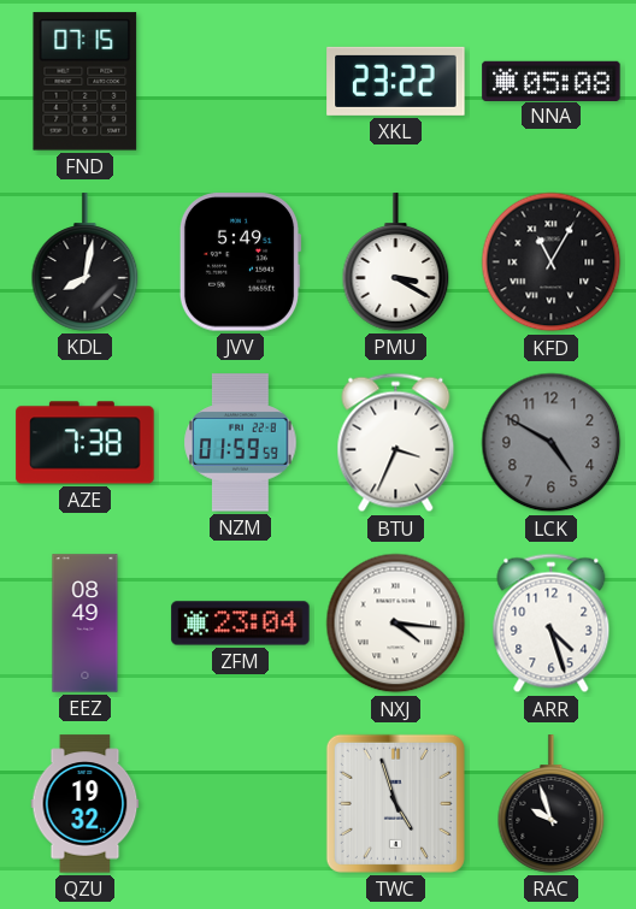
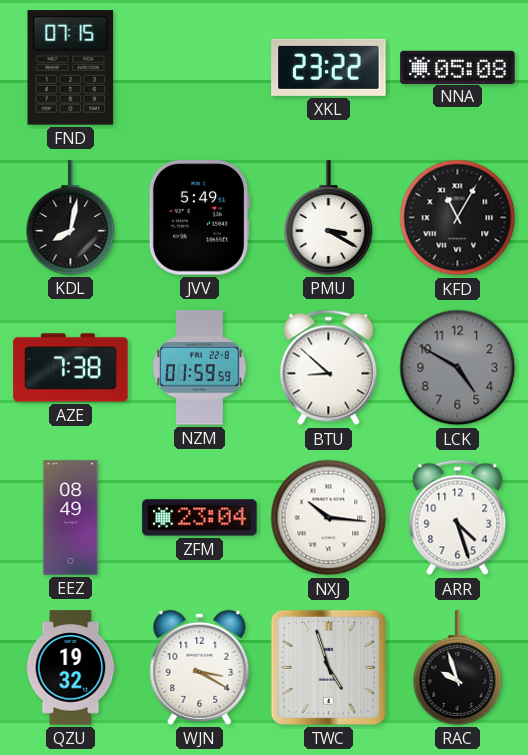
BTU: 3:34 -> 8:52
NXJ: 4:16 -> 10:16
WJN: none -> 3:20
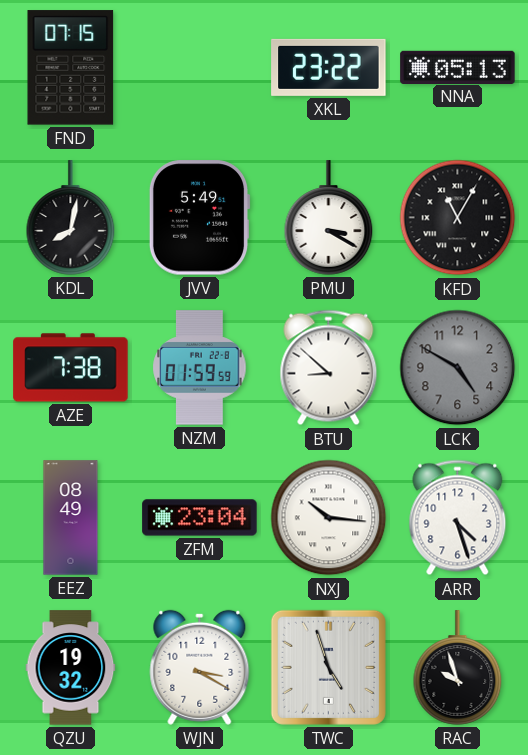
NNA: 05:08 -> 05:13
